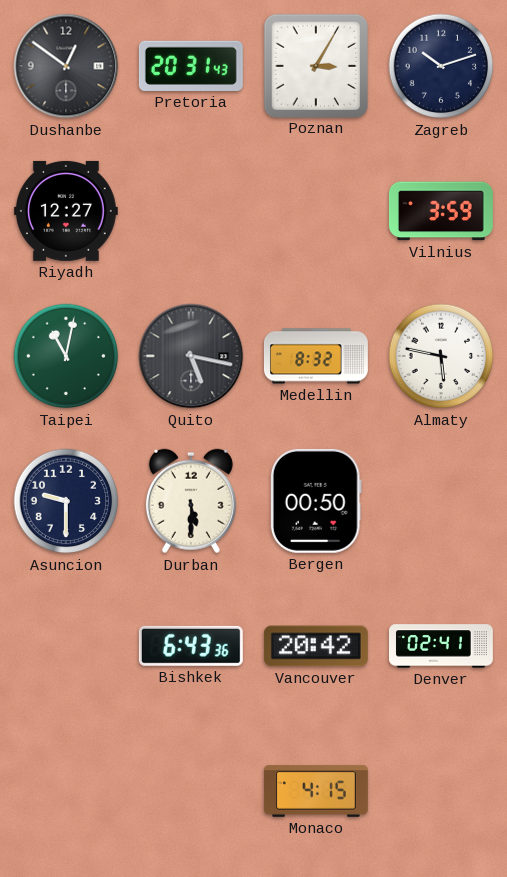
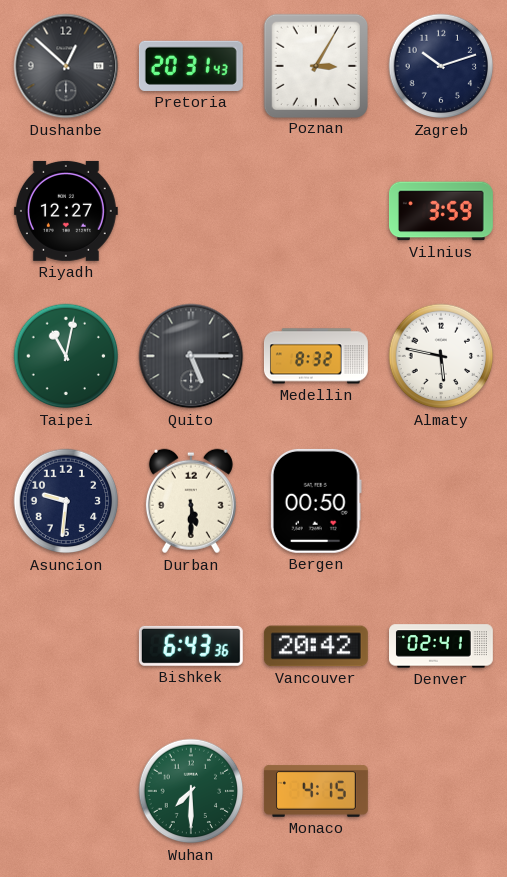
Dushanbe: 12:51 -> 12:52
Quito: 5:17 -> 5:15
Asuncion: 9:30 -> 9:31
Wuhan: none -> 7:30
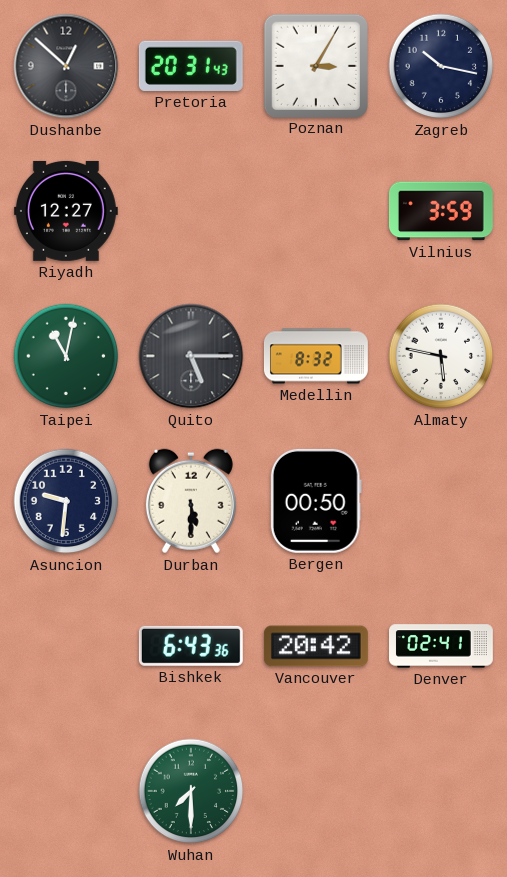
Zagreb: 10:12 -> 10:17
Monaco: 4:15 -> none
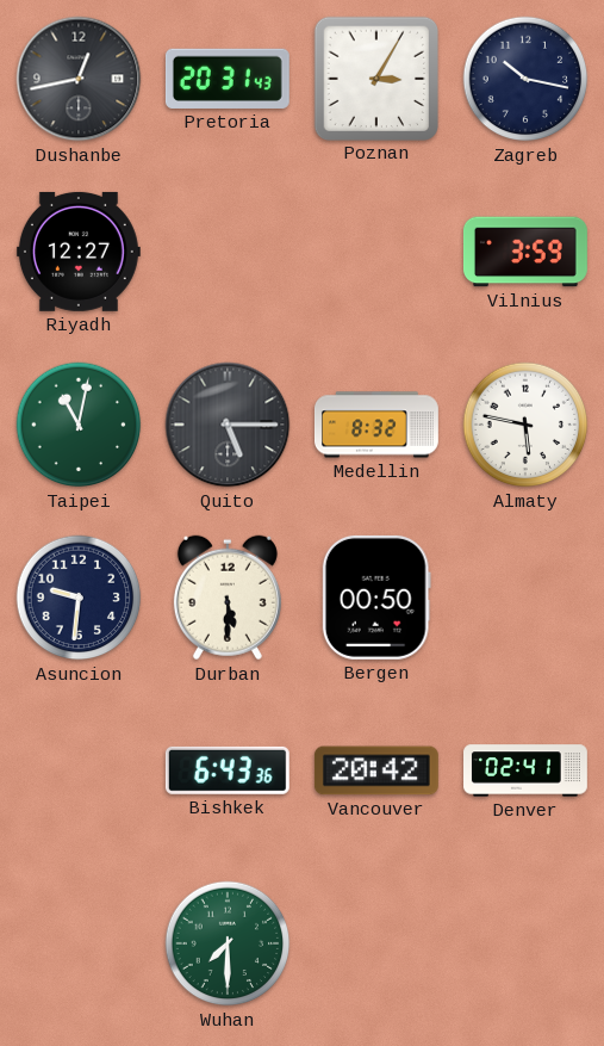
Dushanbe: 12:52 -> 12:43
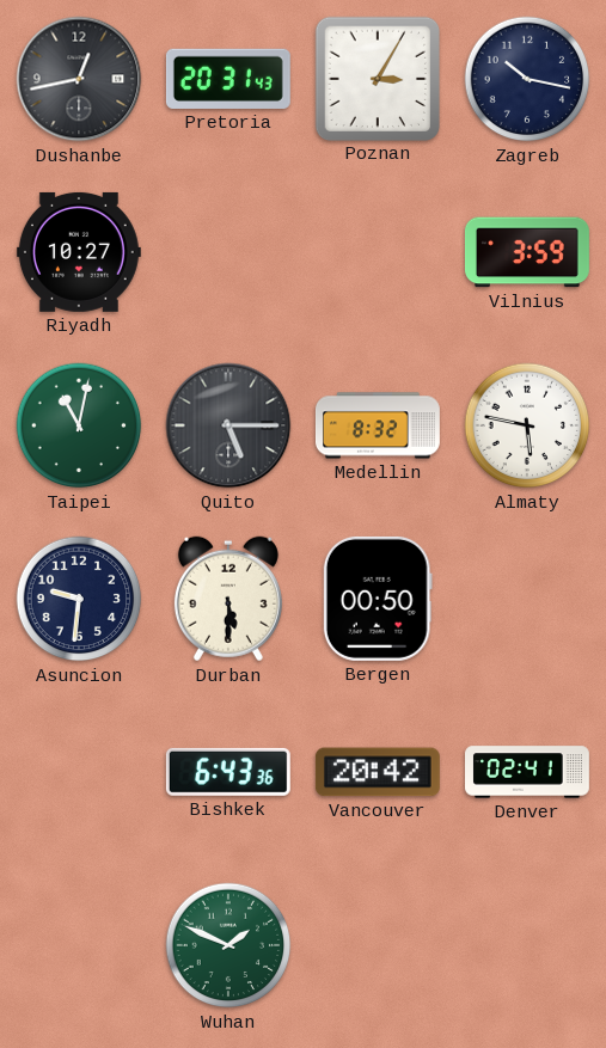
Riyadh: 12:27 -> 10:27
Wuhan: 7:30 -> 1:49
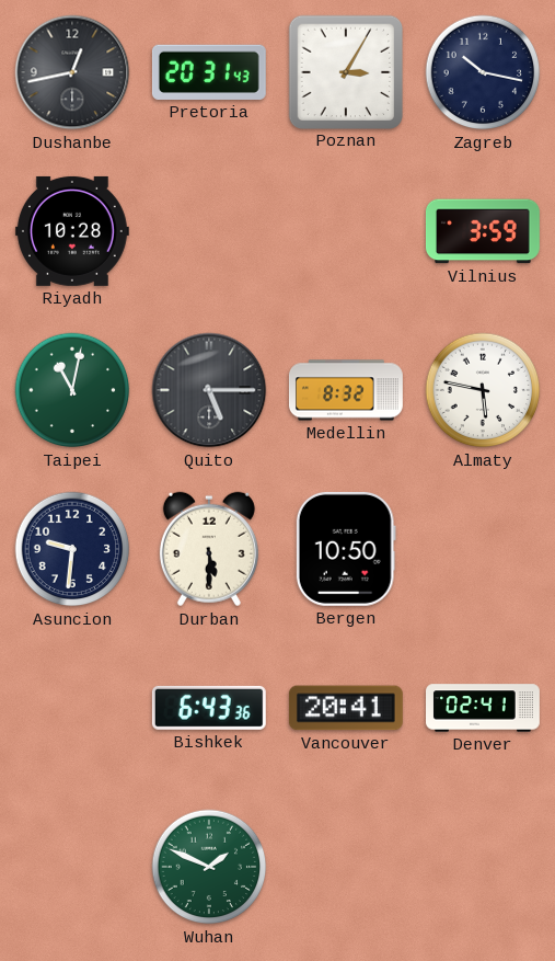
Riyadh: 10:27 -> 10:28
Bergen: 00:50 -> 10:50
Vancouver: 20:42 -> 20:41
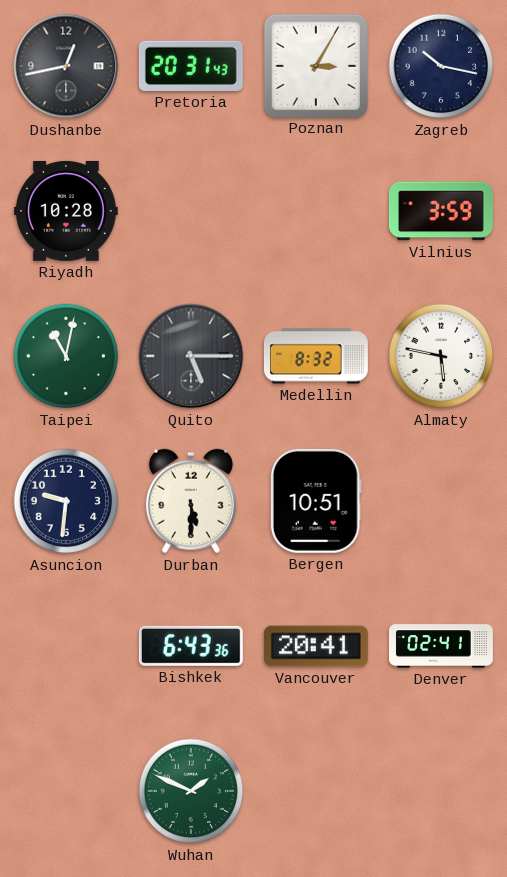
Bergen: 10:50 -> 10:51
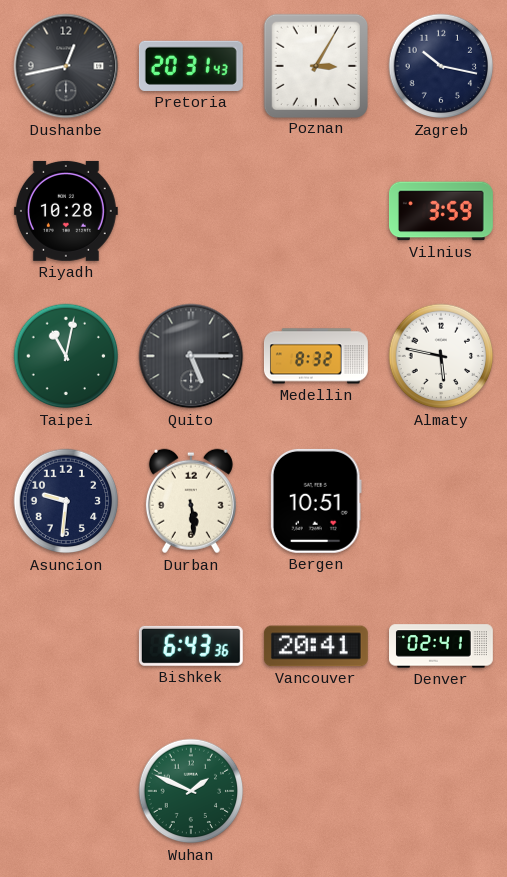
Durban: 5:30 -> 5:29
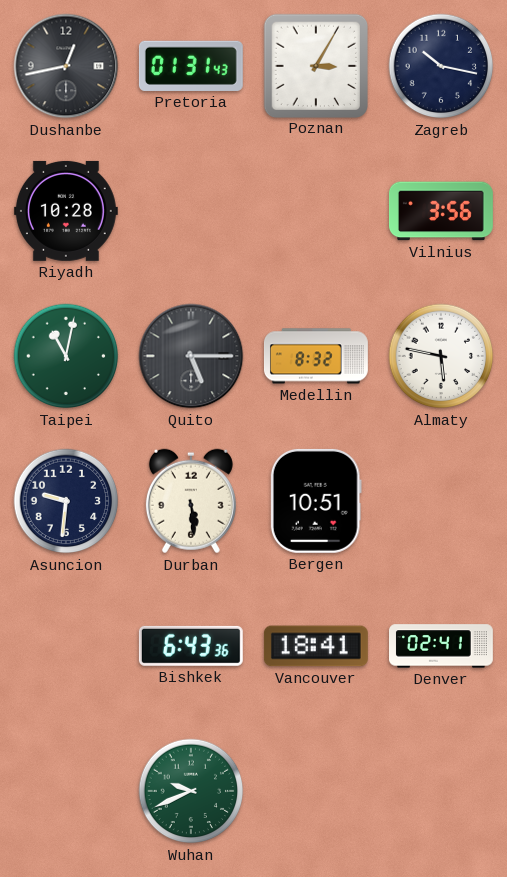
Pretoria: 20:31 -> 01:31
Vilnius: 3:59 -> 3:56
Vancouver: 20:41 -> 18:41
Wuhan: 1:49 -> 9:41
